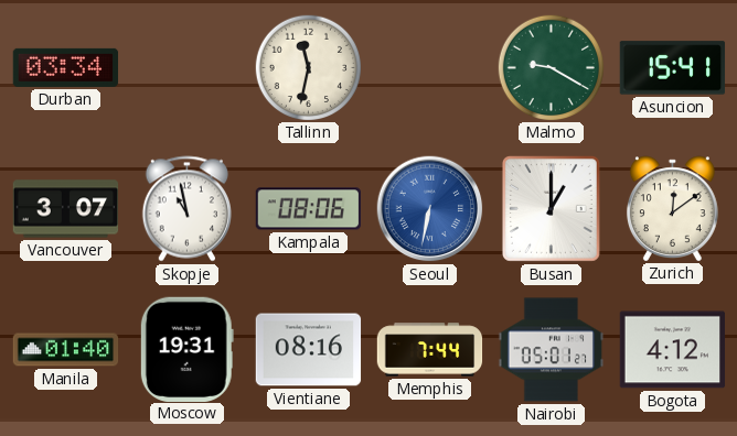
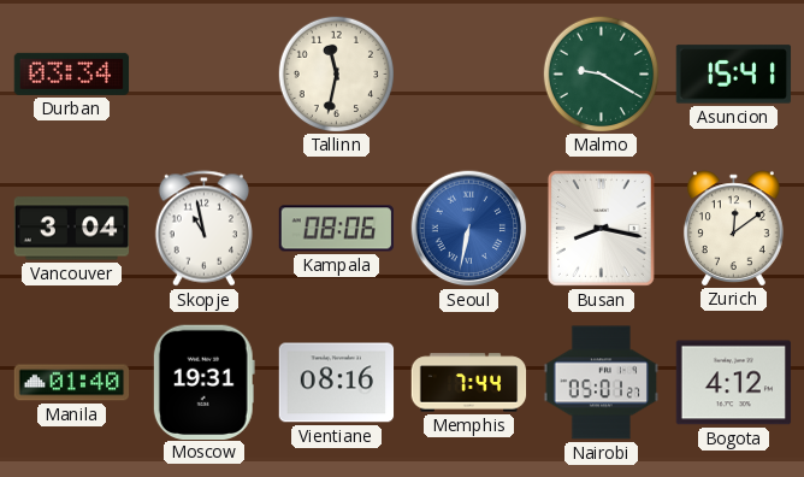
Vancouver: 3:07 -> 3:04
Busan: 1:00 -> 8:17
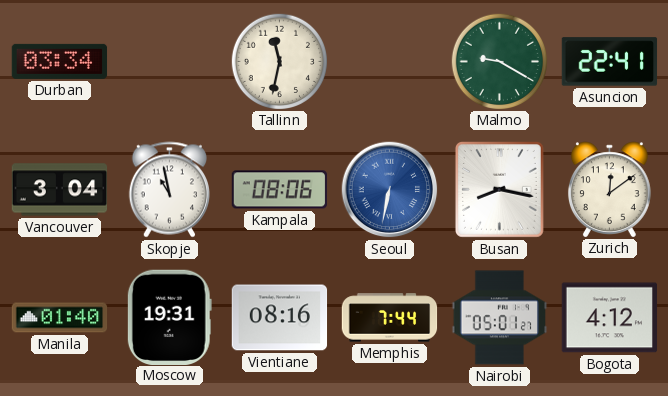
Asuncion: 15:41 -> 22:41
